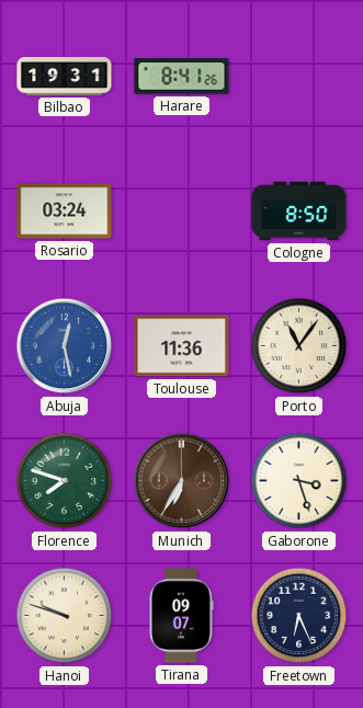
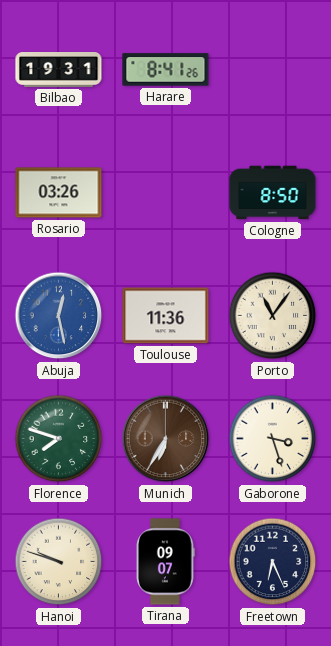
Rosario: 03:24 -> 03:26
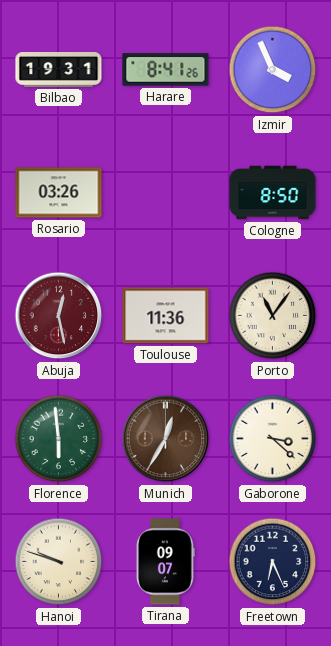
Izmir: none -> 3:56
Abuja dial: blue -> burgundy
Florence: 7:48 -> 5:59
Munich: 6:35 -> 12:35
Gaborone: 3:27 -> 3:22
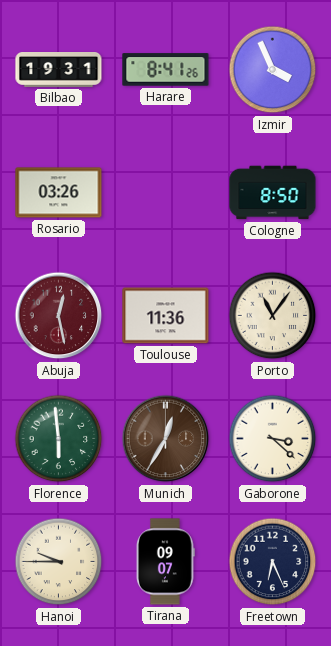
Hanoi: 9:48 -> 9:45
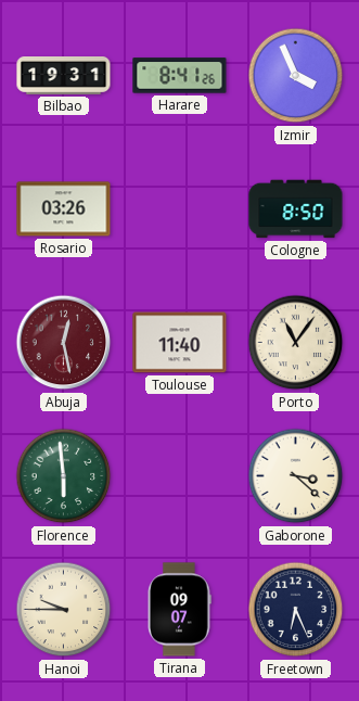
Toulouse: 11:36 -> 11:40
Munich: 12:35 -> none
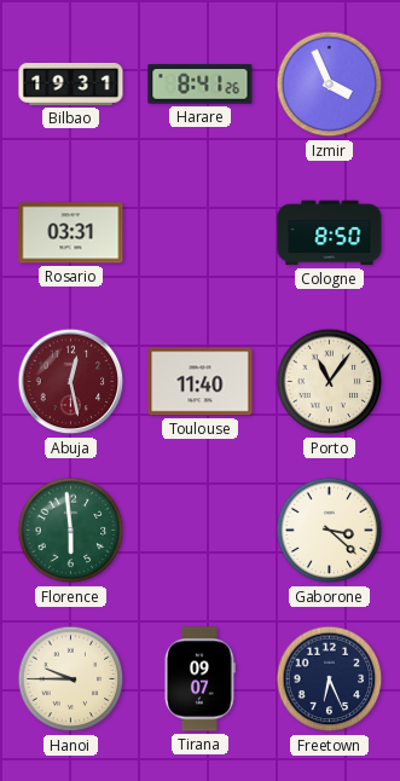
Rosario: 03:26 -> 03:31
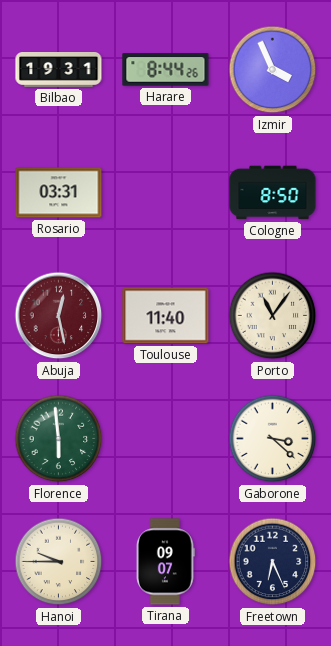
Harare: 8:41 -> 8:44
